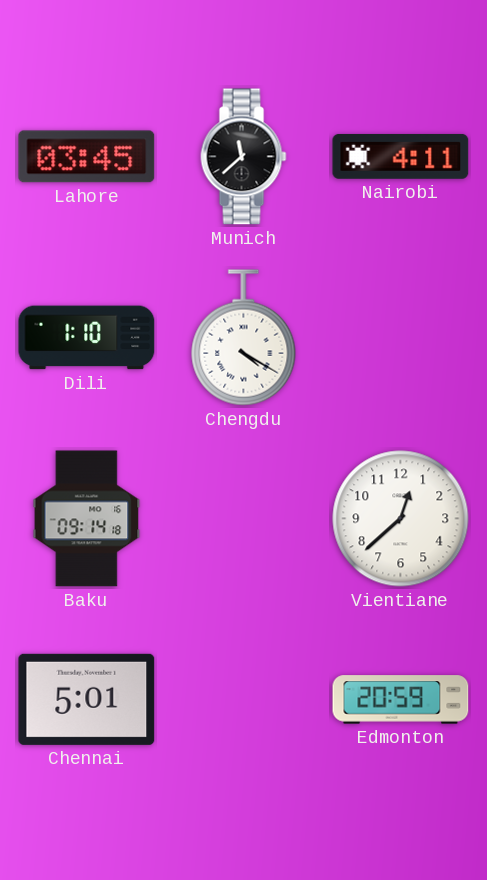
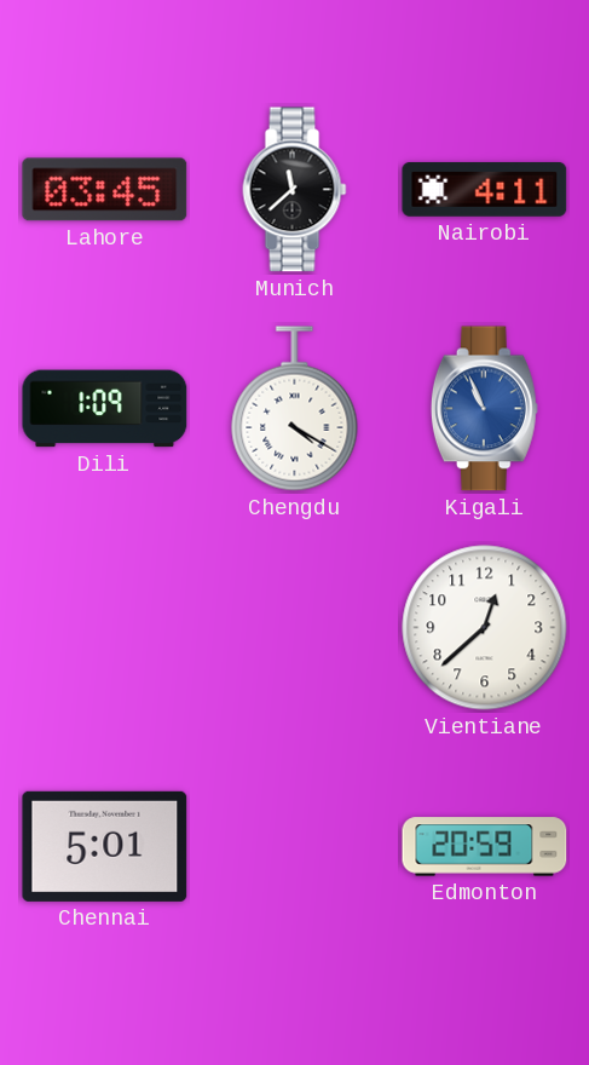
Dili: 1:10 -> 1:09
Kigali: none -> 10:56
Baku: 09:14 -> none
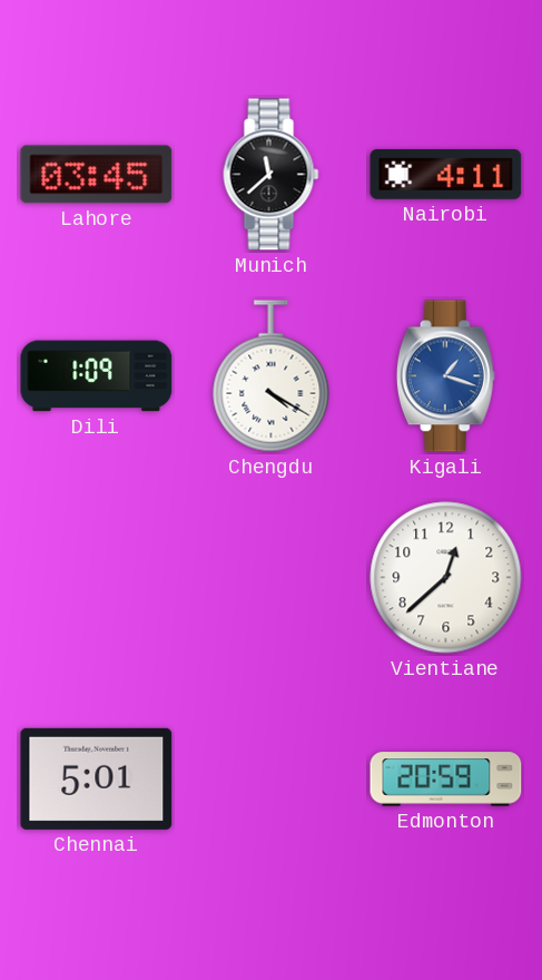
Kigali: 10:56 -> 1:18
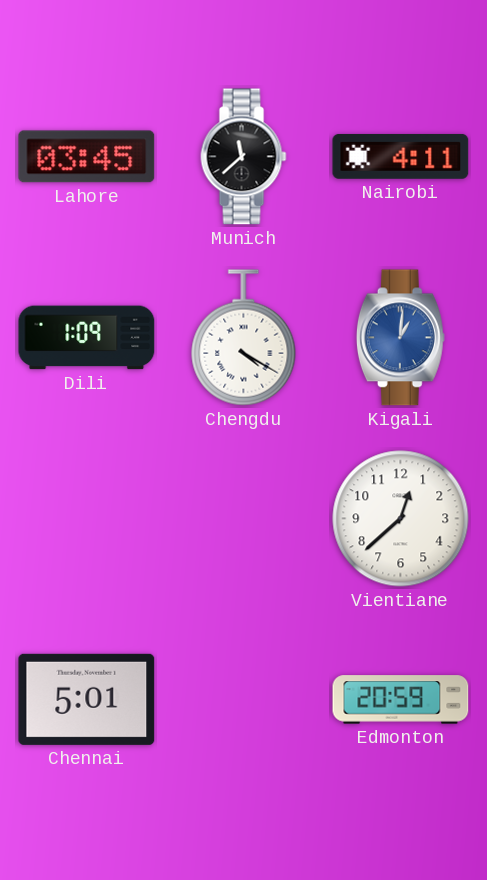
Kigali: 1:18 -> 1:01
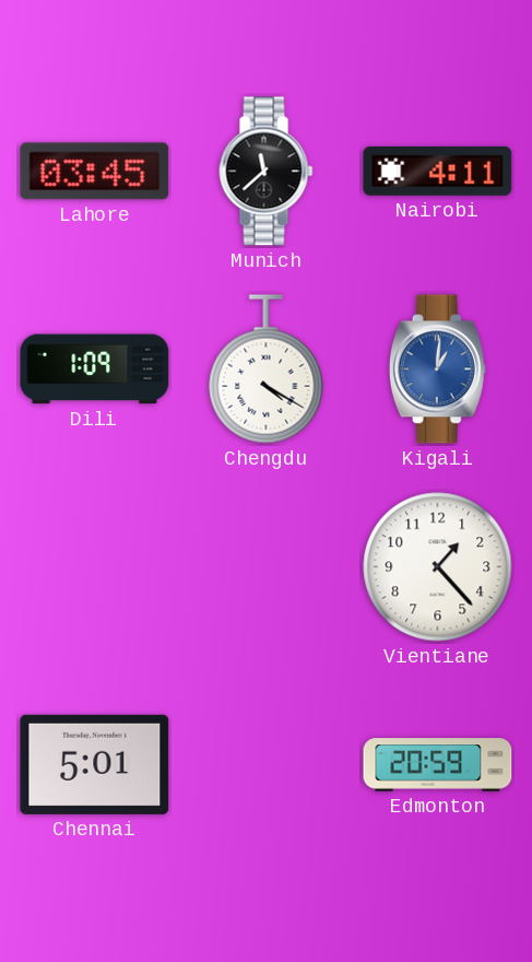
Vientiane: 12:38 -> 1:23
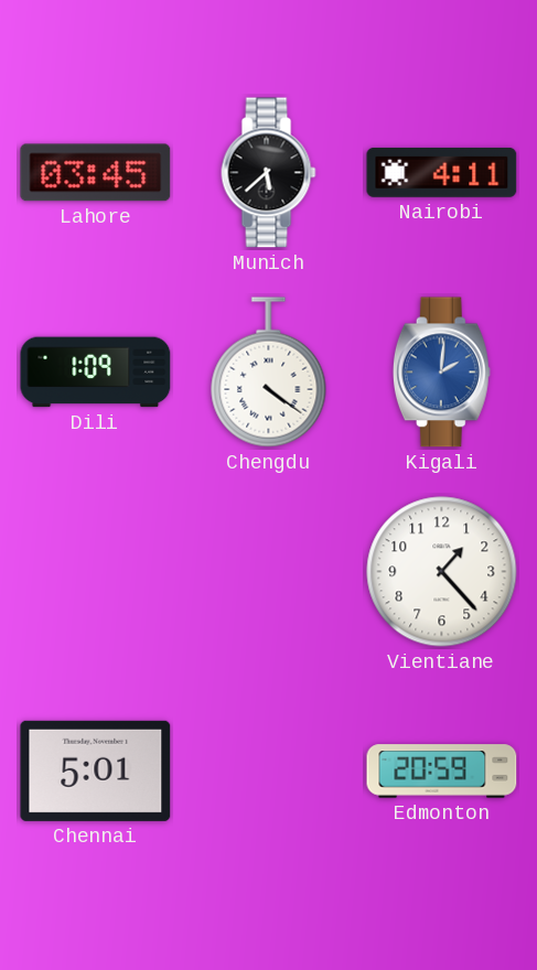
Munich: 11:38 -> 5:38
Chengdu: 4:20 -> 4:21
Kigali: 1:01 -> 2:01
